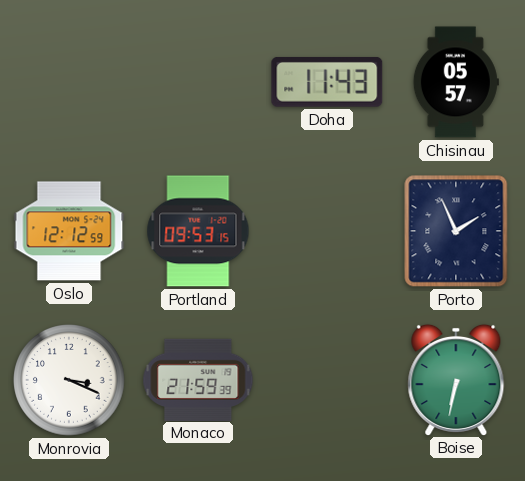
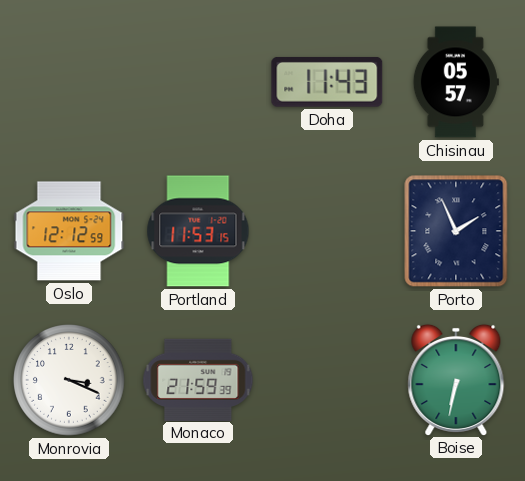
Portland: 09:53 -> 11:53
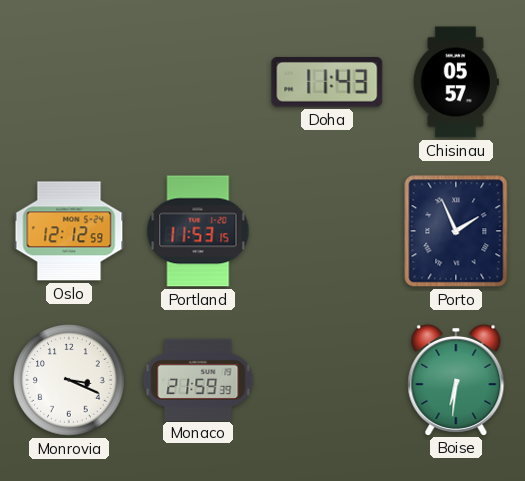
Boise: 6:32 -> 6:31
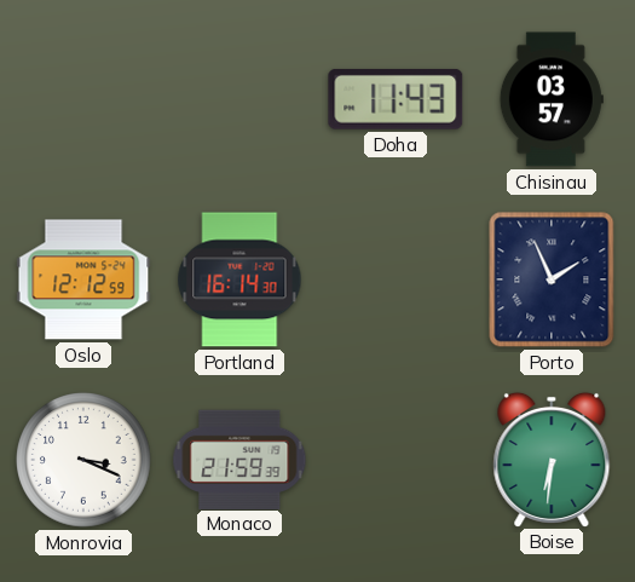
Chisinau: 05:57 -> 03:57
Portland: 11:53 -> 16:14
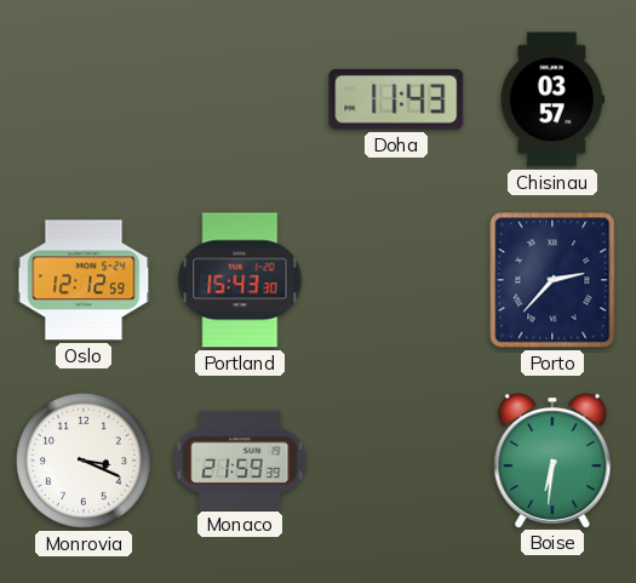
Portland: 16:14 -> 15:43
Porto: 1:56 -> 2:37
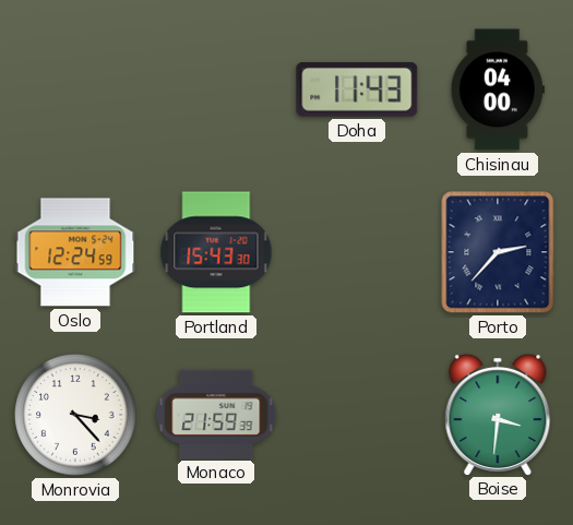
Chisinau: 03:57 -> 04:00
Oslo: 12:12 -> 12:24
Monrovia: 3:19 -> 3:23
Boise: 6:31 -> 3:31
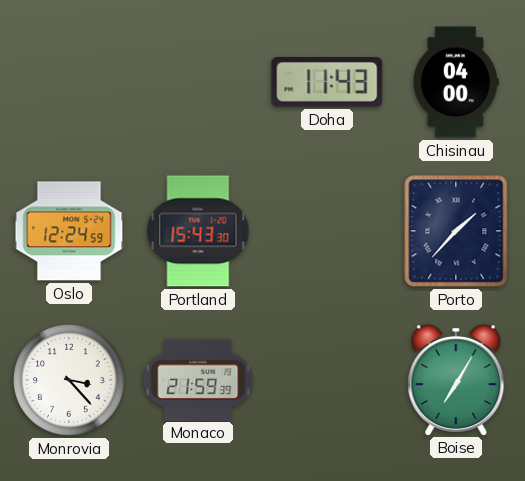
Porto: 2:37 -> 1:37
Boise: 3:31 -> 7:05
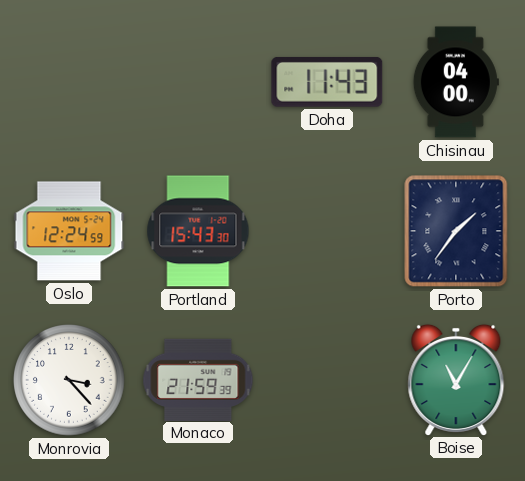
Porto: 1:37 -> 1:36
Boise: 7:05 -> 11:05
